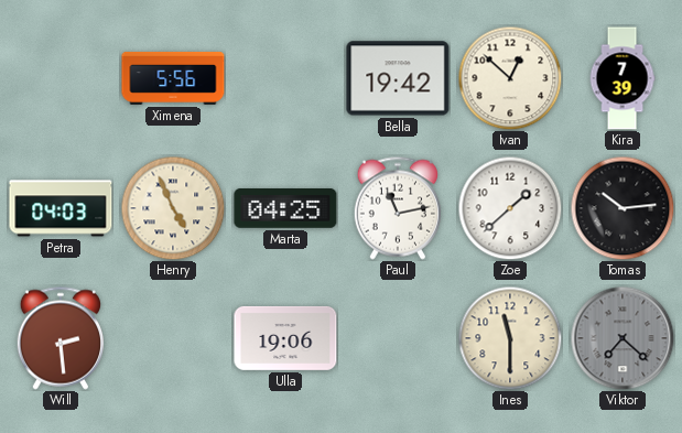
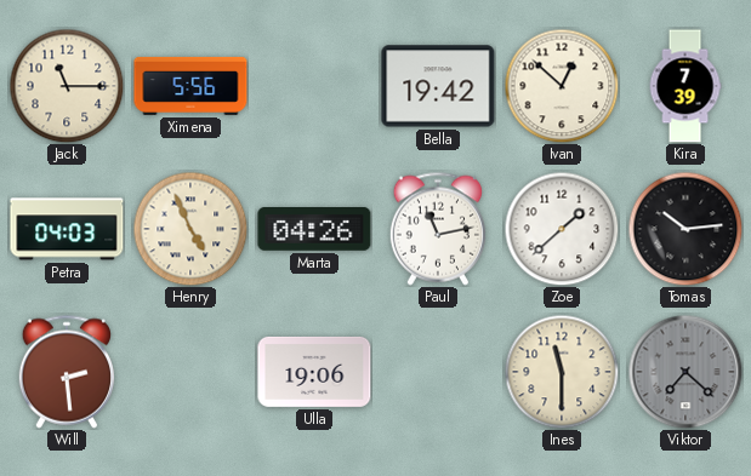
Jack: none -> 11:15
Marta: 04:25 -> 04:26
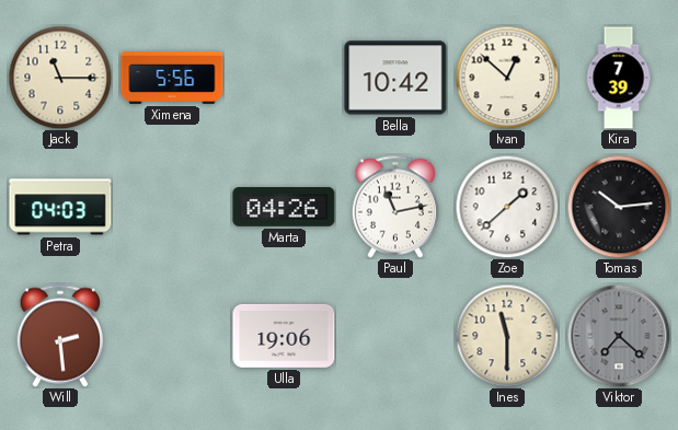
Bella: 19:42 -> 10:42
Henry: 4:56 -> none
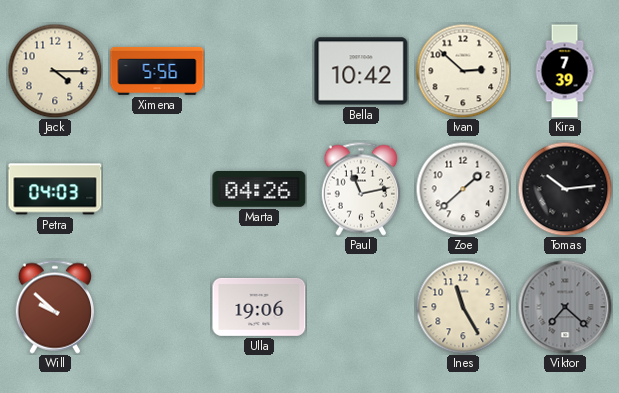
Jack: 11:15 -> 4:15
Ivan: 12:52 -> 2:52
Will: 2:29 -> 9:52
Ines: 11:30 -> 11:25
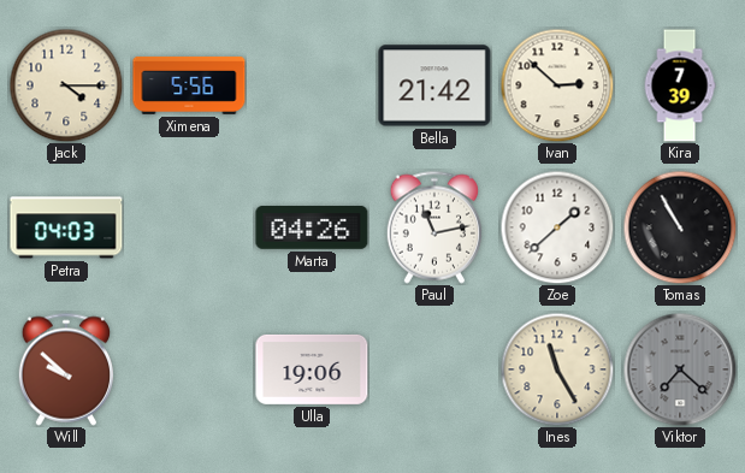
Bella: 10:42 -> 21:42
Tomas: 10:14 -> 10:55
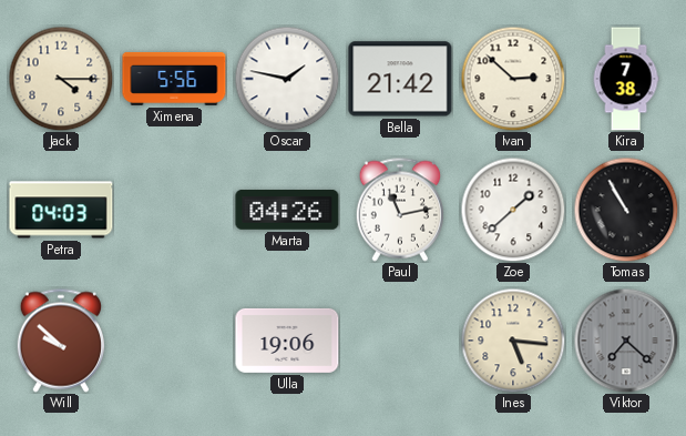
Oscar: none -> 1:47
Kira: 7:39 -> 7:38
Ines: 11:25 -> 5:16
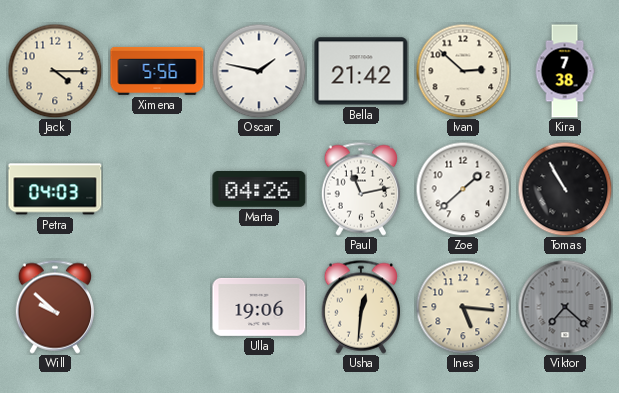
Usha: none -> 12:31
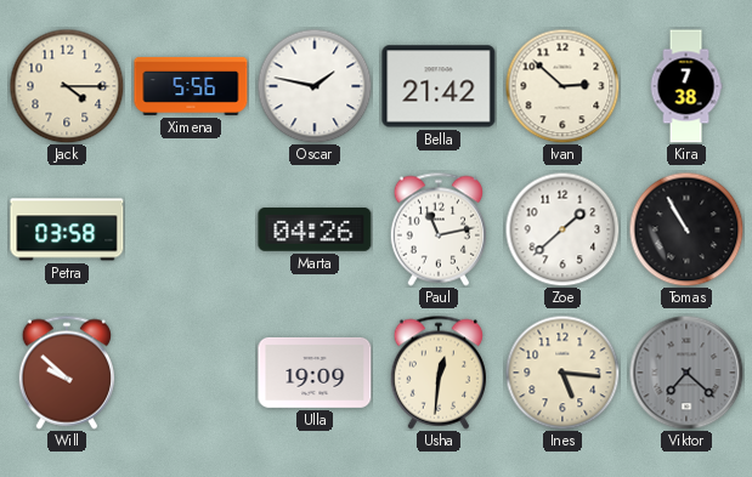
Petra: 04:03 -> 03:58
Ulla: 19:06 -> 19:09
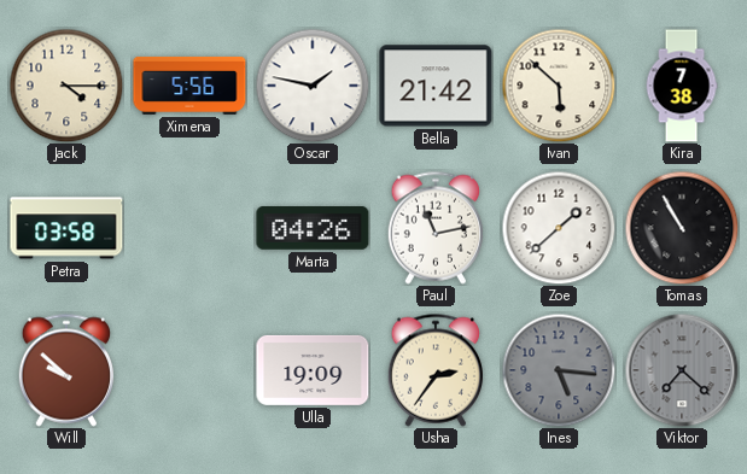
Ivan: 2:52 -> 5:52
Usha: 12:31 -> 2:36
Ines dial: cream -> grey
